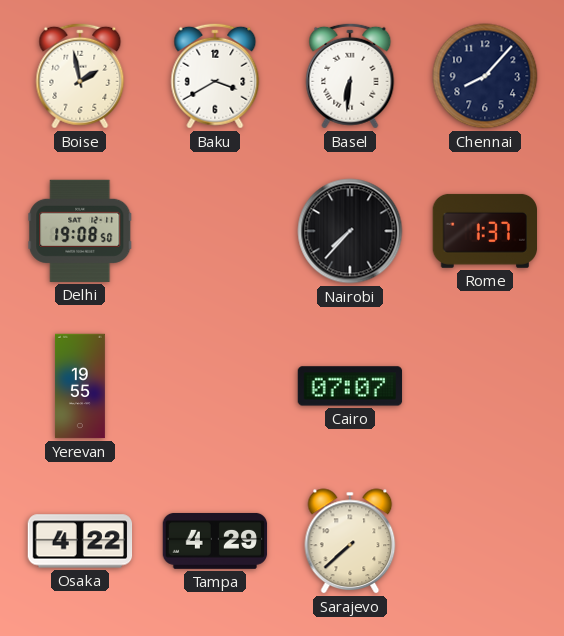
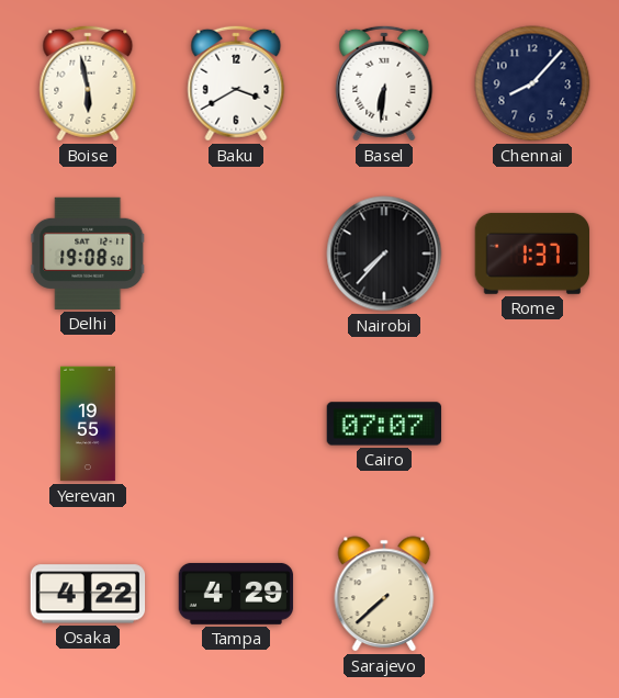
Boise: 1:58 -> 5:58
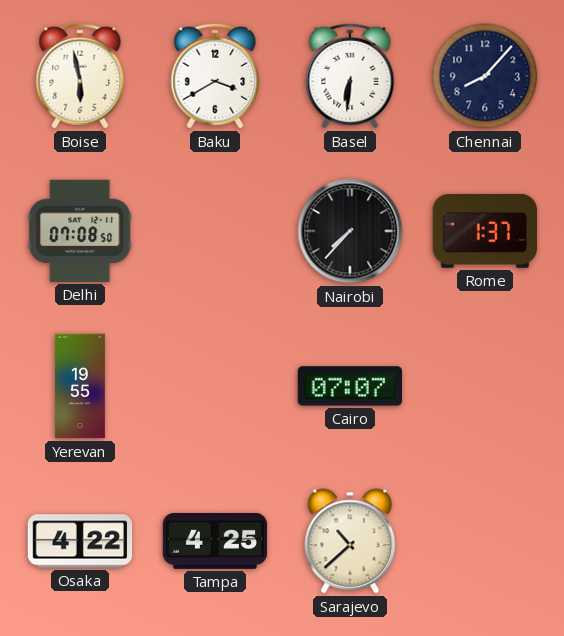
Delhi: 19:08 -> 07:08
Tampa: 4:29 -> 4:25
Sarajevo: 7:38 -> 10:38
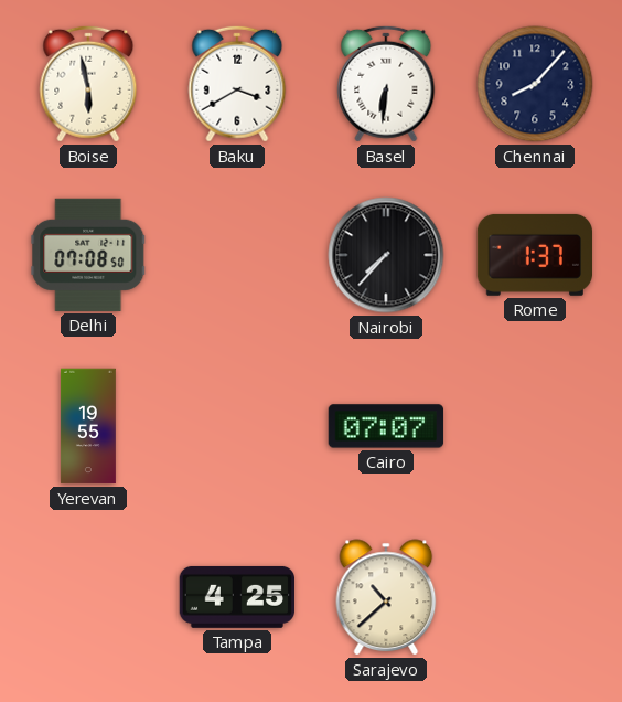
Osaka: 4:22 -> none
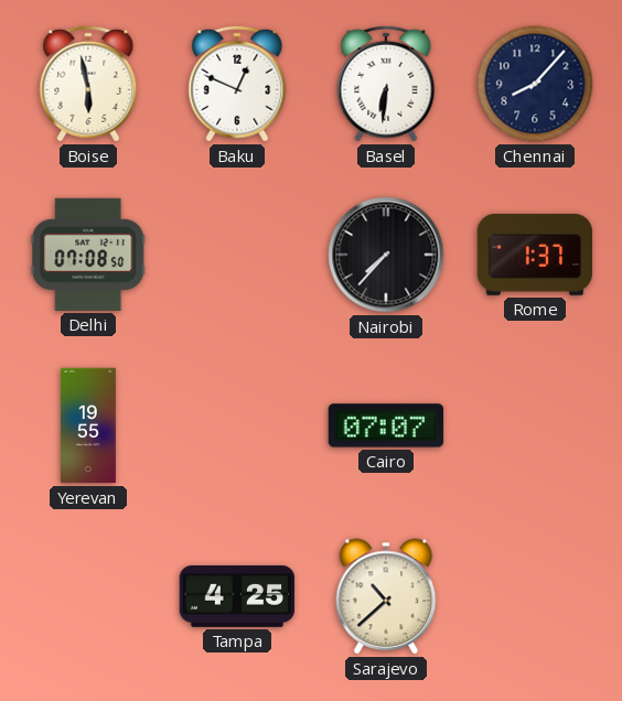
Baku: 3:40 -> 12:49
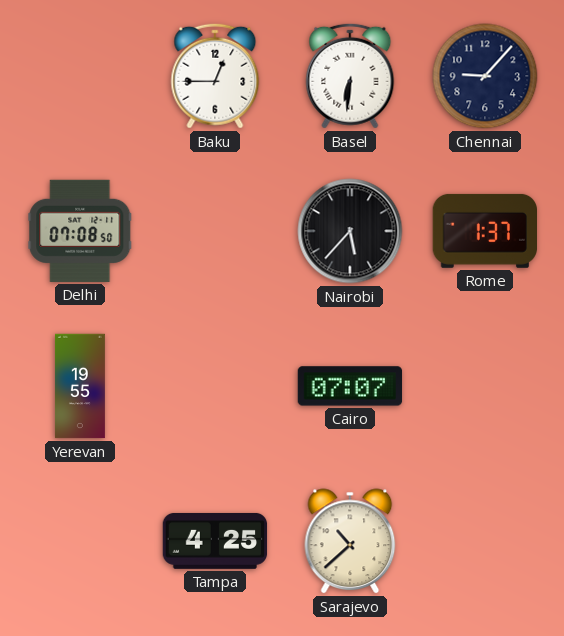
Boise: 5:58 -> none
Baku: 12:49 -> 12:45
Chennai: 8:07 -> 9:07
Nairobi: 7:37 -> 5:37
